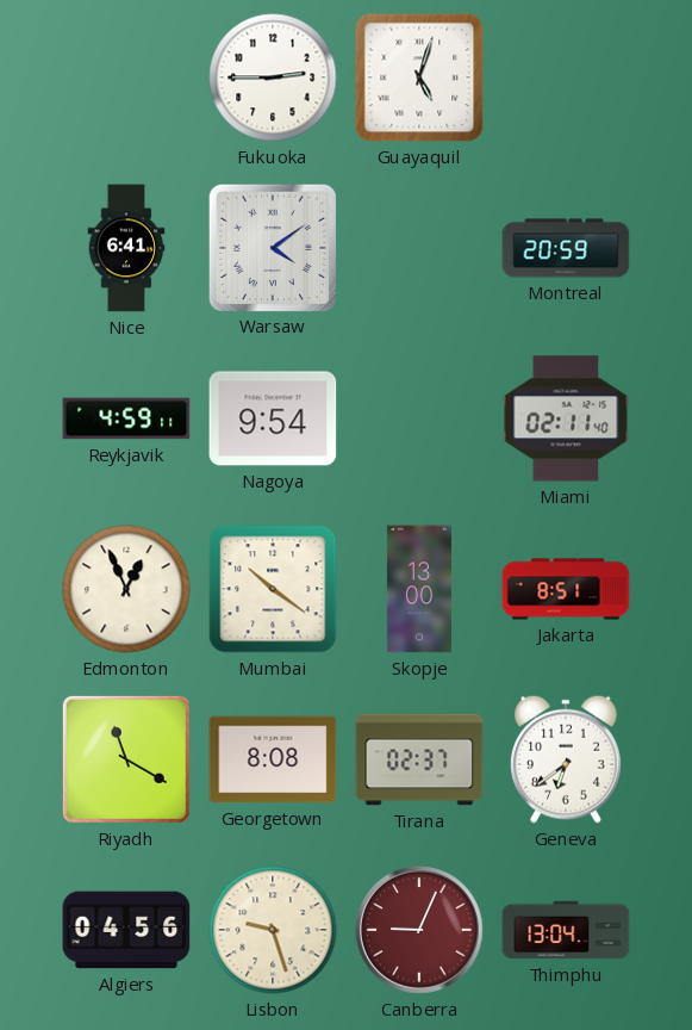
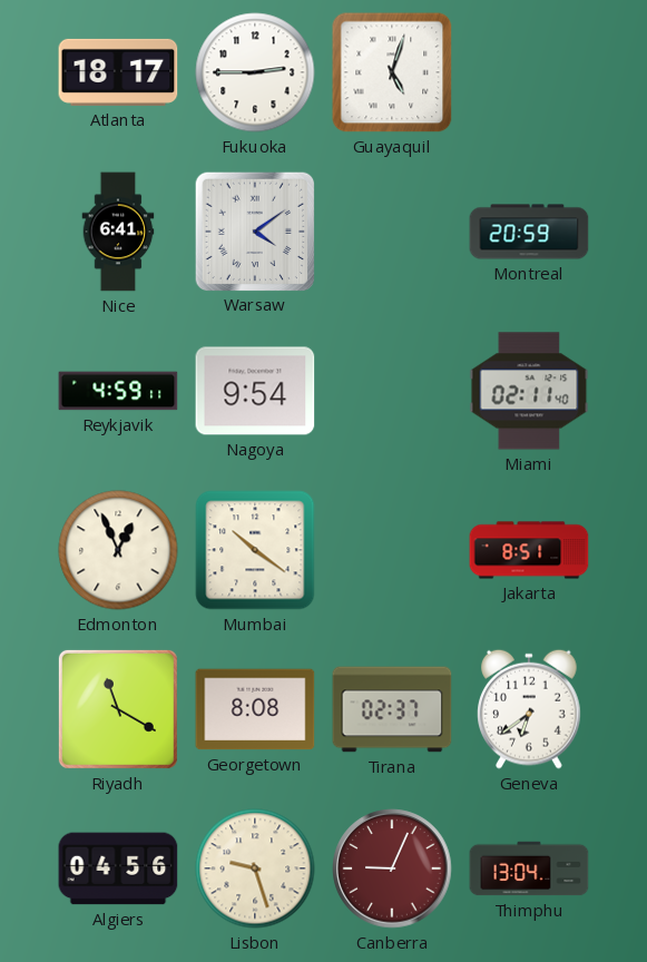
Atlanta: none -> 18:17
Skopje: 13:00 -> none
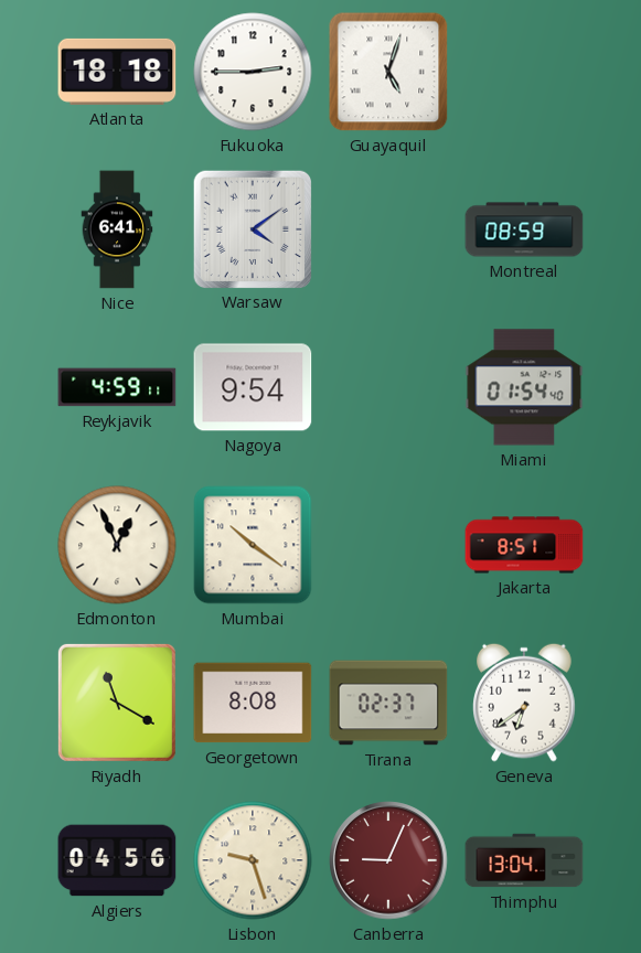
Atlanta: 18:17 -> 18:18
Montreal: 20:59 -> 08:59
Miami: 02:11 -> 01:54
